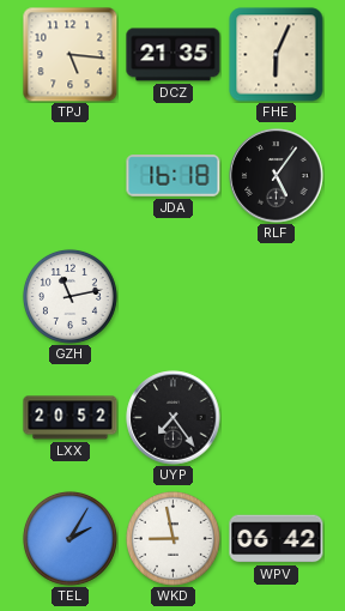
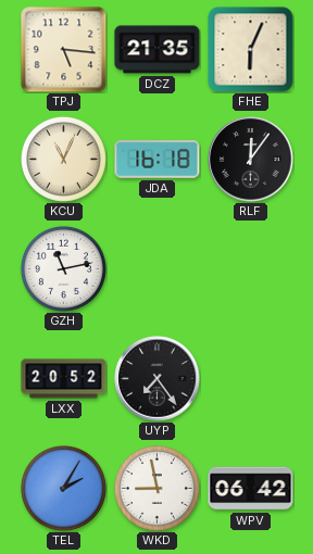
KCU: none -> 11:04
RLF: 5:06 -> 12:06
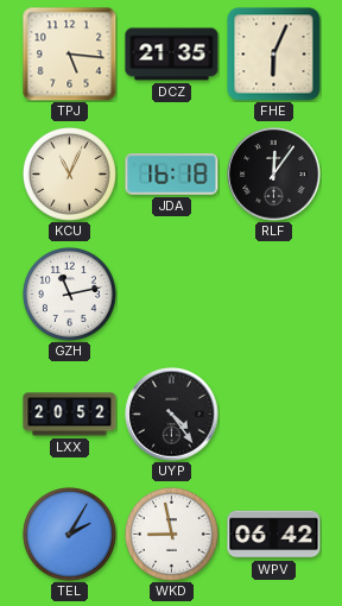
UYP: 7:24 -> 4:24
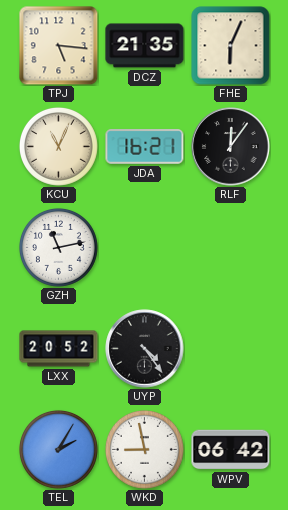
JDA: 16:18 -> 16:21
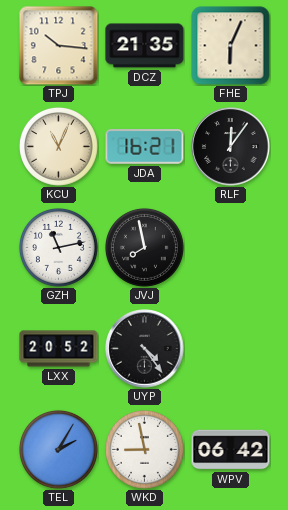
TPJ: 5:16 -> 10:16
JVJ: none -> 7:58
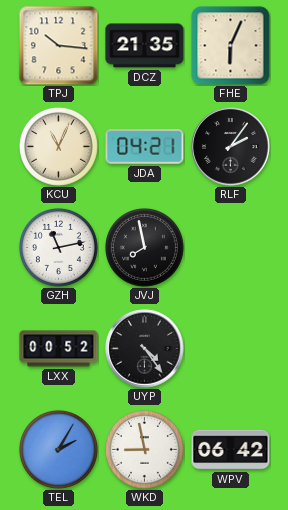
JDA: 16:21 -> 04:21
RLF: 12:06 -> 2:06
LXX: 20:52 -> 00:52
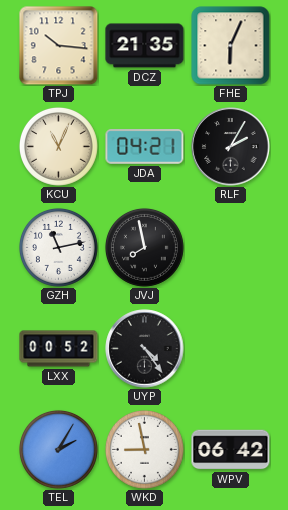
RLF: 2:06 -> 2:05
